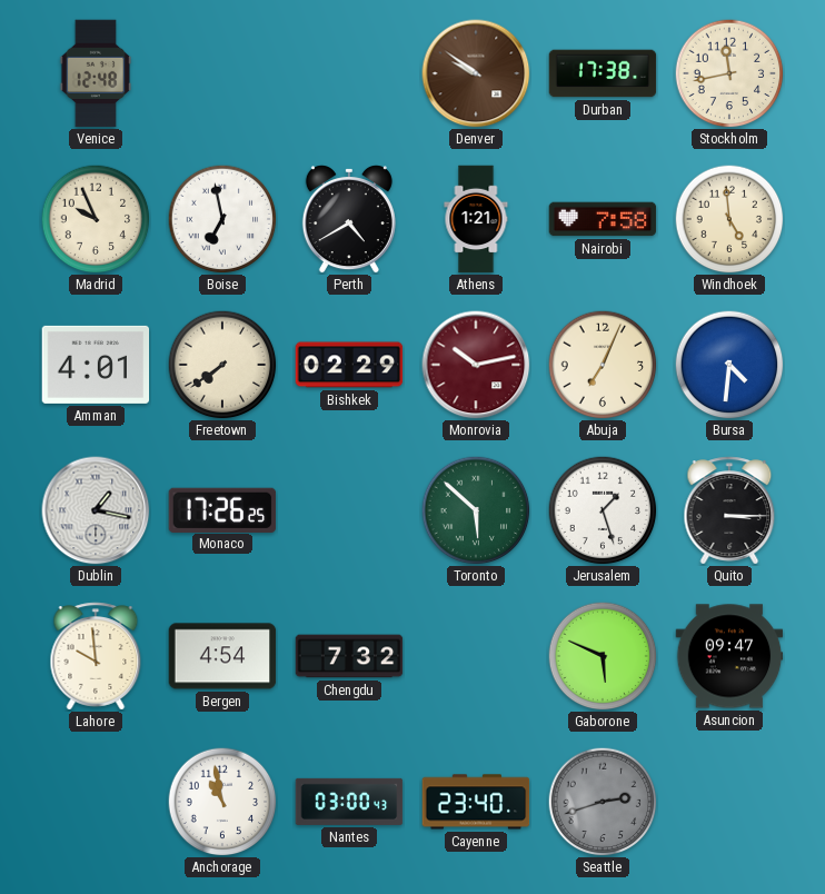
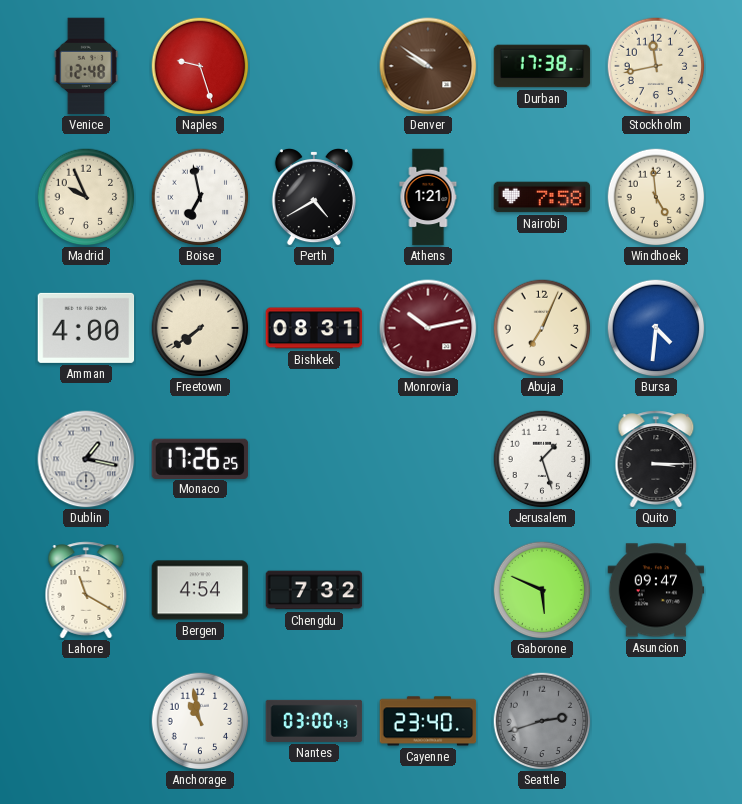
Naples: none -> 9:27
Amman: 4:01 -> 4:00
Bishkek: 02:29 -> 08:31
Toronto: 5:52 -> none
Lahore: 9:59 -> 11:20
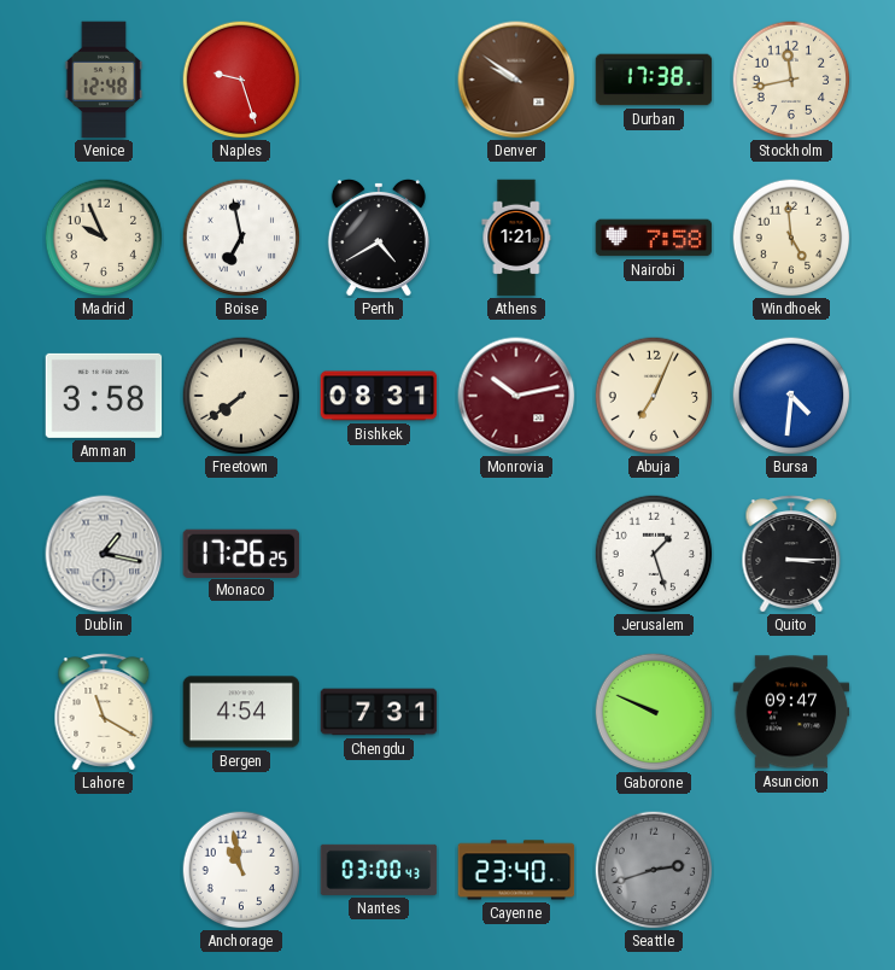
Amman: 4:00 -> 3:58
Chengdu: 7:32 -> 7:31
Gaborone: 5:49 -> 9:49
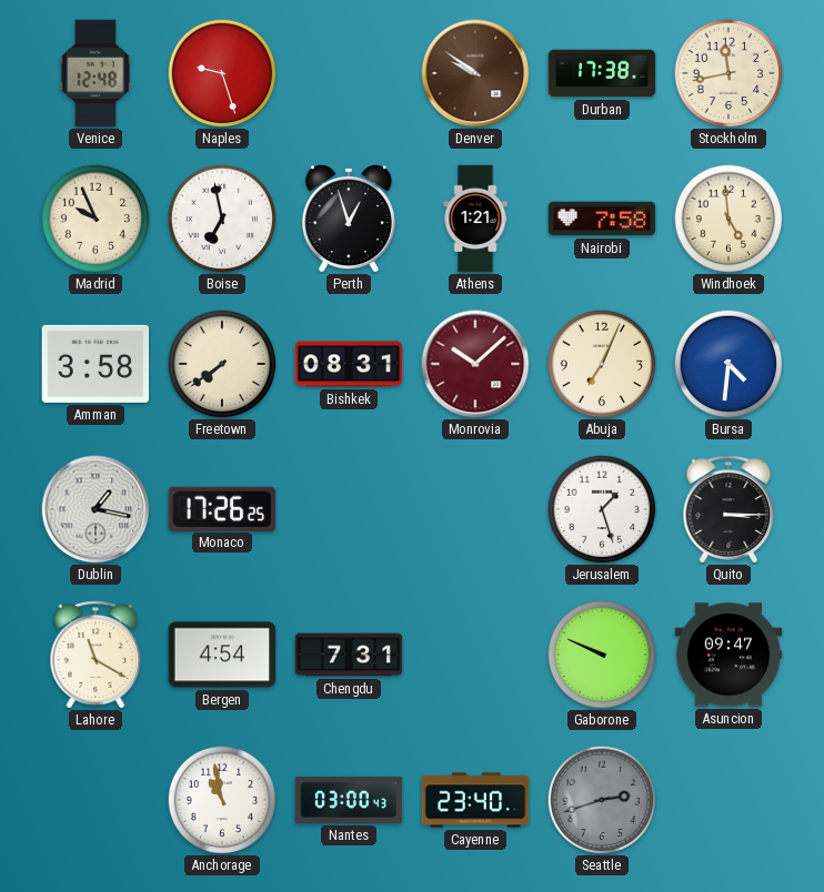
Perth: 4:40 -> 12:57
Monrovia: 10:13 -> 10:08
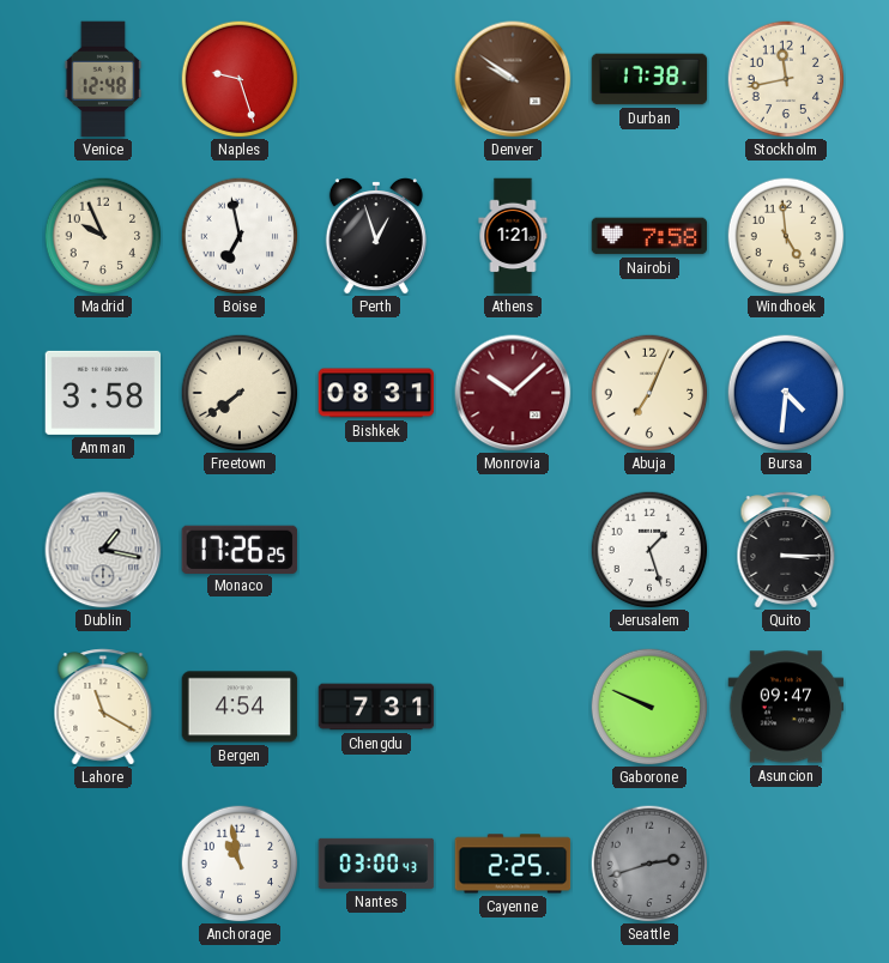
Cayenne: 23:40 -> 2:25
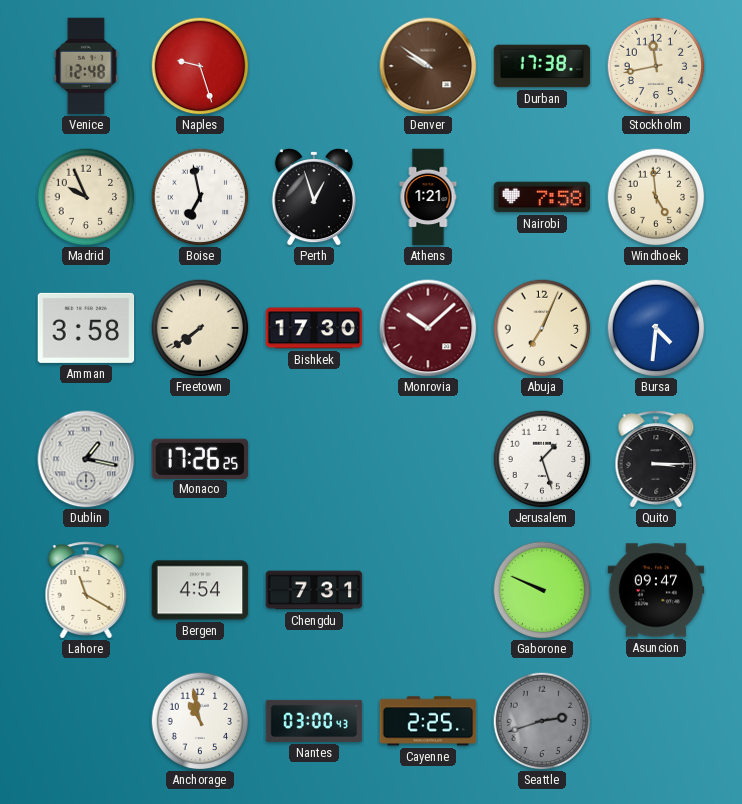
Bishkek: 08:31 -> 17:30
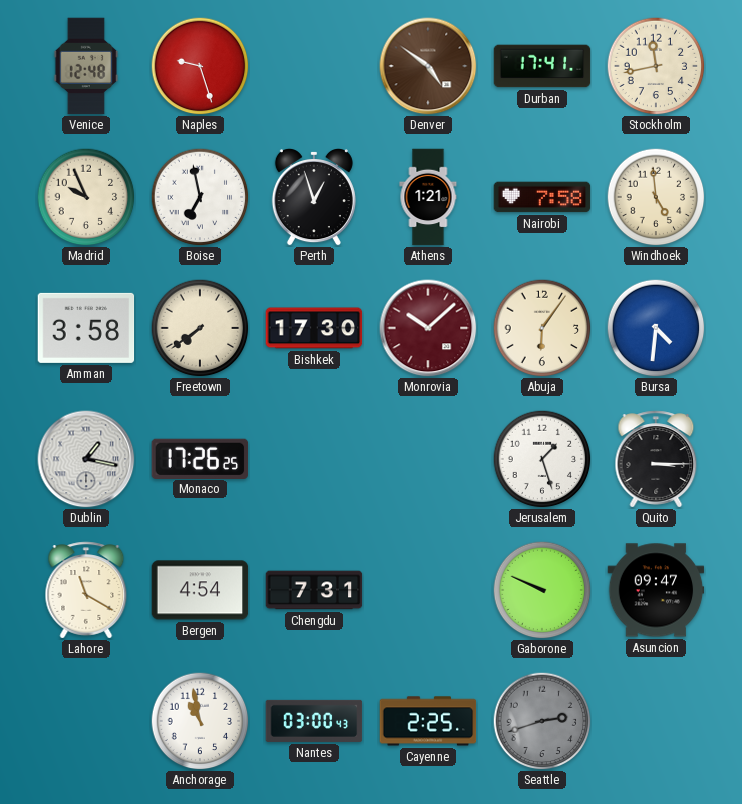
Denver: 9:51 -> 4:51
Durban: 17:38 -> 17:41
Abuja: 7:04 -> 6:06
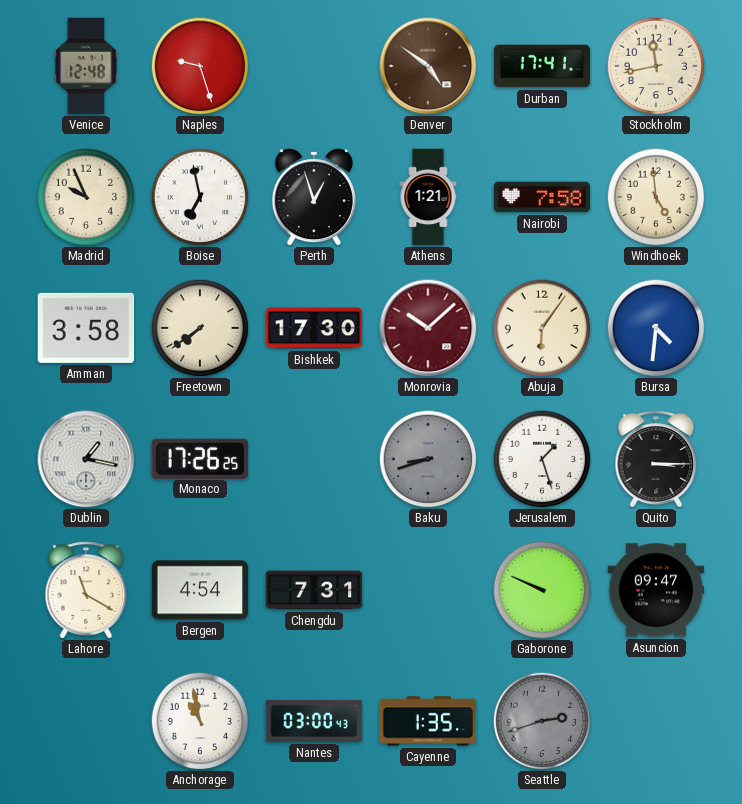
Baku: none -> 8:42
Cayenne: 2:25 -> 1:35
